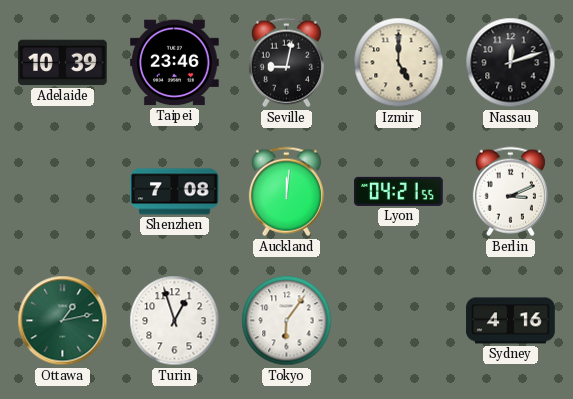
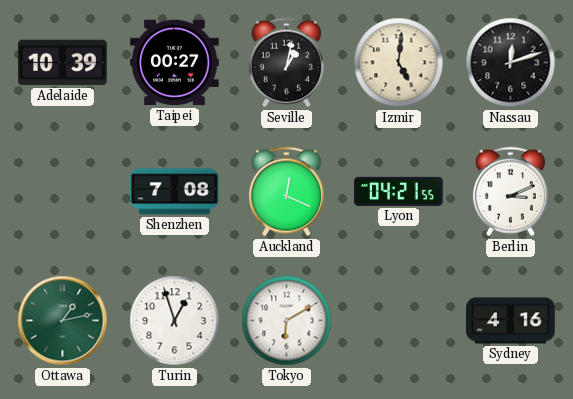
Taipei: 23:46 -> 00:27
Seville: 9:02 -> 1:02
Izmir: 5:00 -> 5:01
Auckland: 12:01 -> 12:19
Tokyo: 6:06 -> 6:10
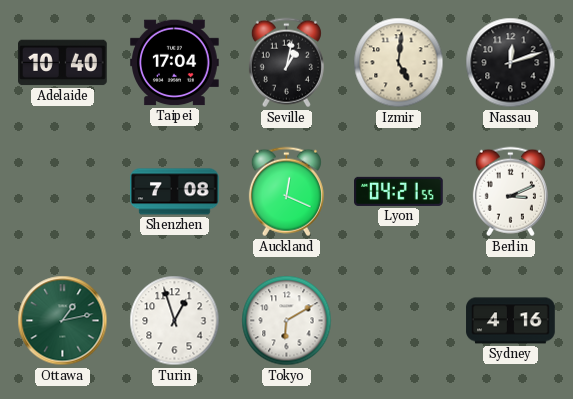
Adelaide: 10:39 -> 10:40
Taipei: 00:27 -> 17:04
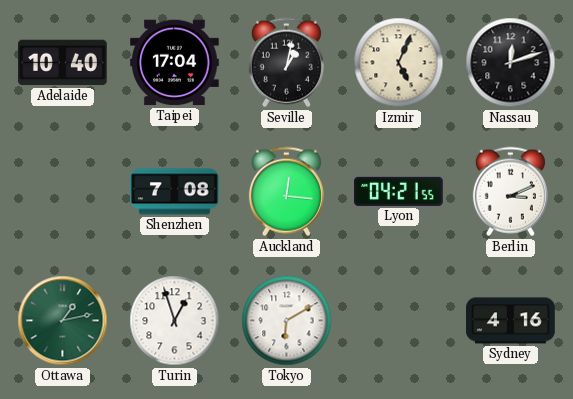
Izmir: 5:01 -> 5:04
Auckland: 12:19 -> 12:16
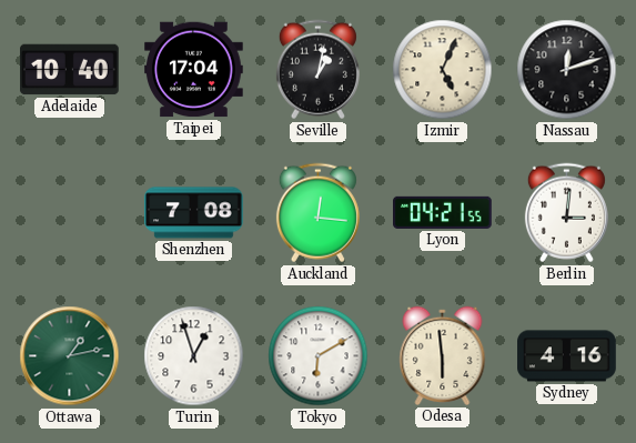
Berlin: 3:11 -> 3:01
Odesa: none -> 5:59
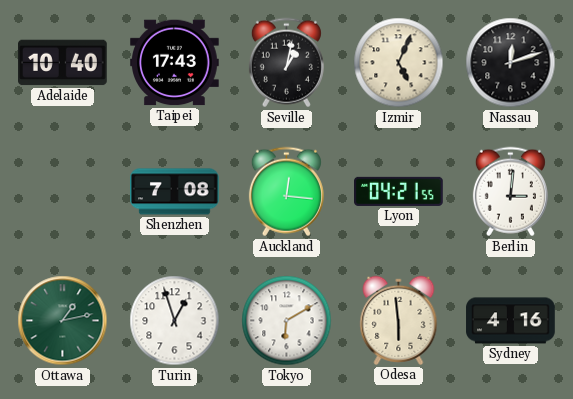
Taipei: 17:04 -> 17:43
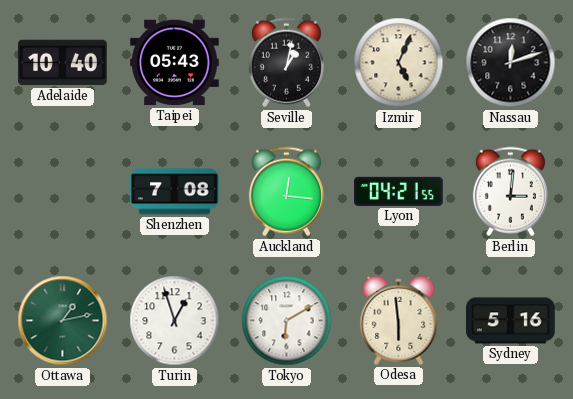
Taipei: 17:43 -> 05:43
Sydney: 4:16 -> 5:16
